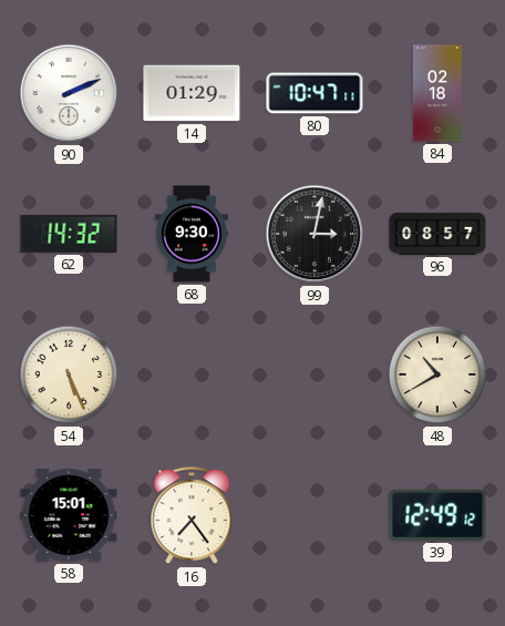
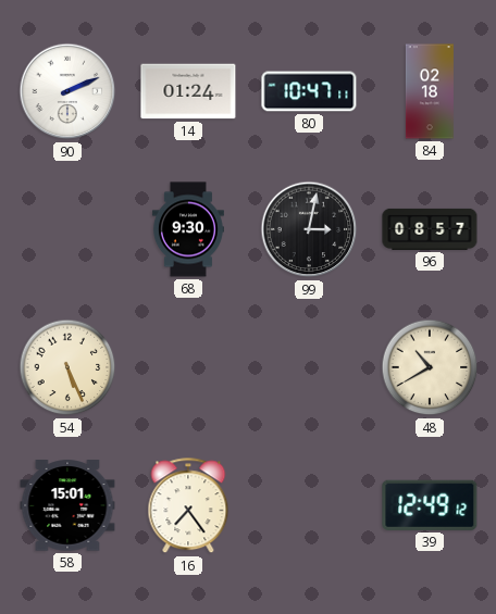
14: 01:29 -> 01:24
62: 14:32 -> none
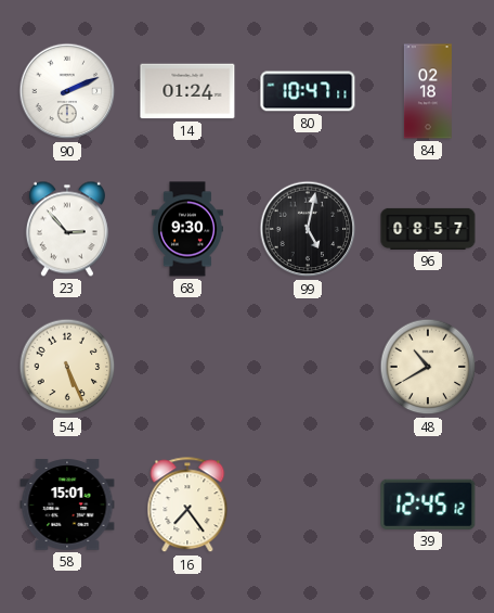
23: none -> 2:53
99: 3:02 -> 5:02
39: 12:49 -> 12:45
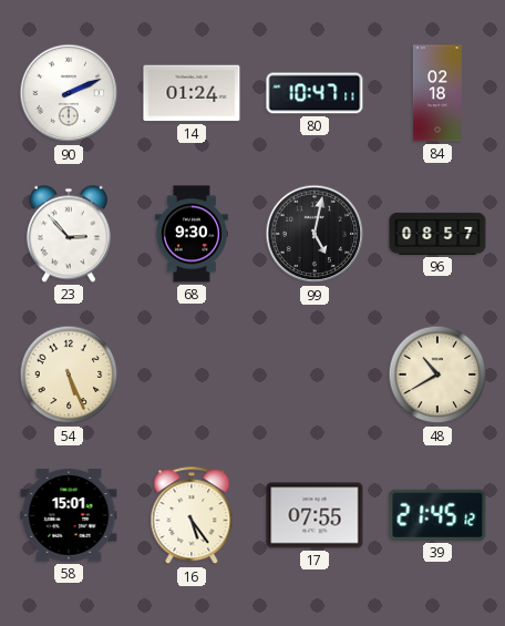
16: 7:24 -> 5:24
17: none -> 07:55
39: 12:45 -> 21:45
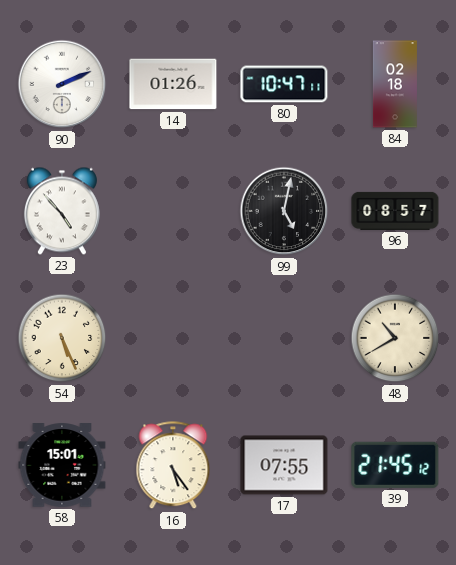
14: 01:24 -> 01:26
23: 2:53 -> 4:53
68: 9:30 -> none
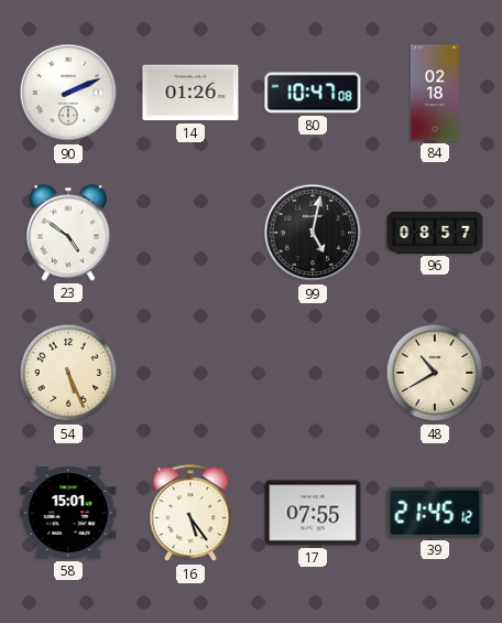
80: 10:47:11 -> 10:47:08
23: 4:53 -> 4:51
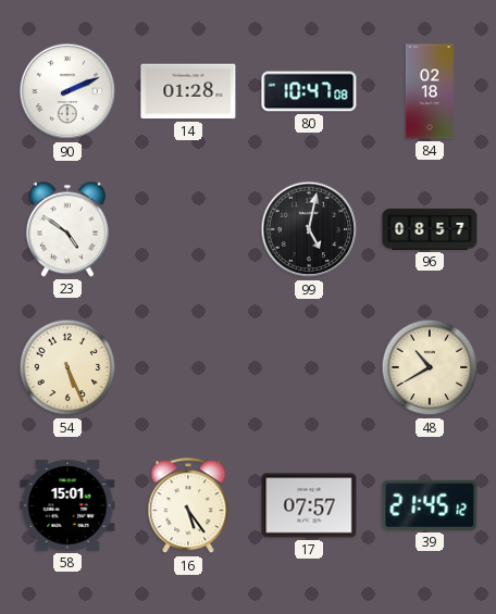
14: 01:26 -> 01:28
17: 07:55 -> 07:57
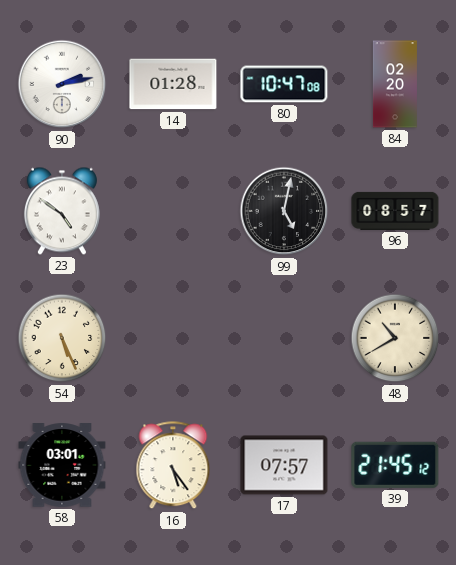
90: 2:11 -> 2:13
84: 02:18 -> 02:20
58: 15:01 -> 03:01
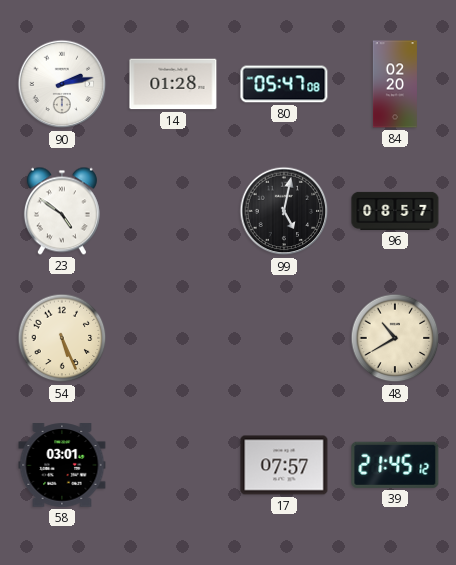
80: 10:47 -> 05:47
16: 5:24 -> none
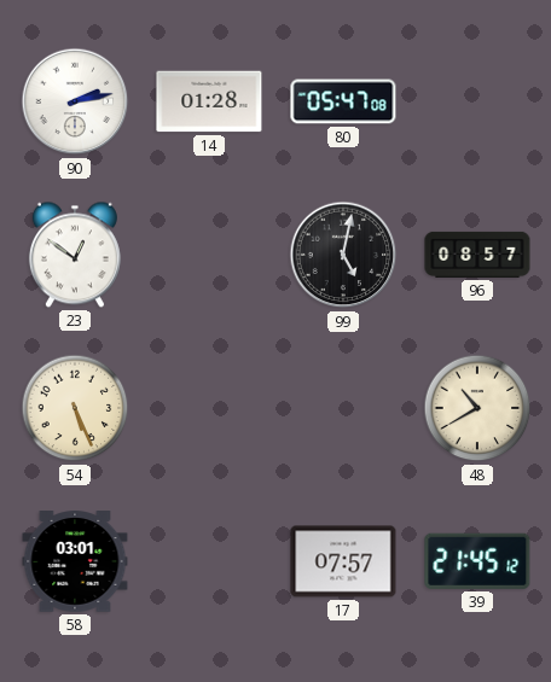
84: 02:20 -> none
23: 4:51 -> 12:51
